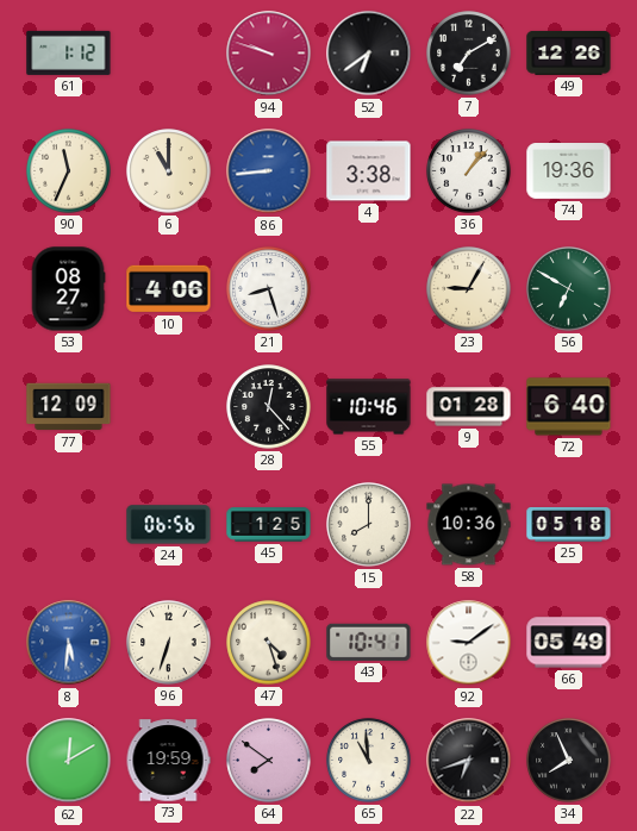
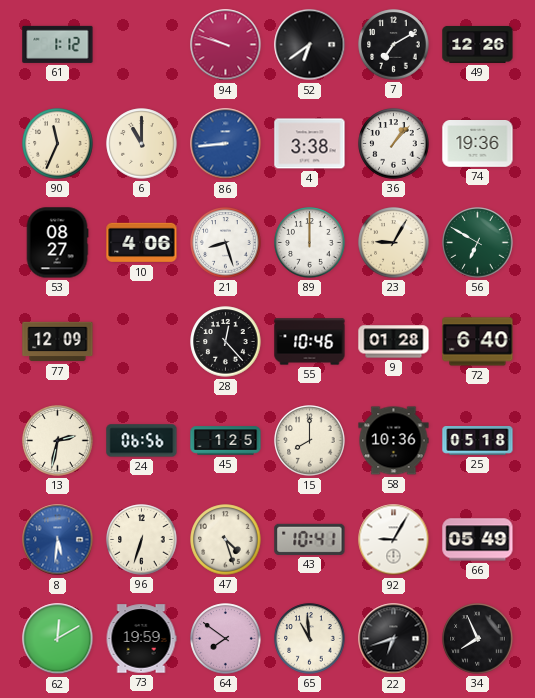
89: none -> 12:00
13: none -> 2:32
92: 9:09 -> 9:05
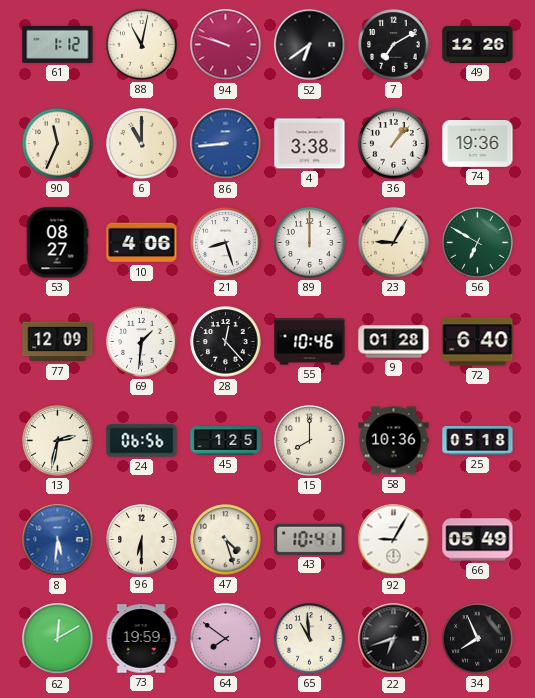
88: none -> 11:02
69: none -> 1:31
96: 6:33 -> 6:30
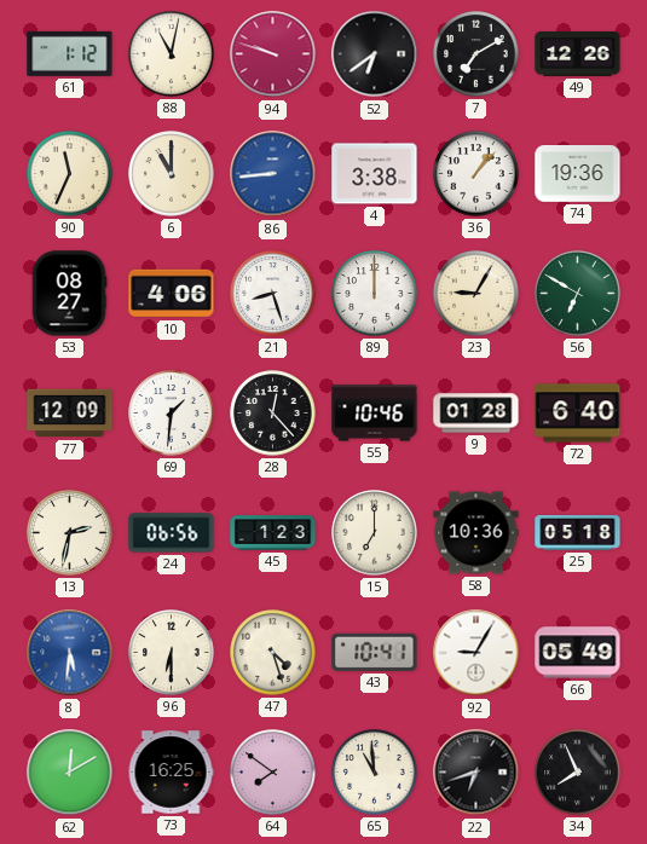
45: 1:25 -> 1:23
15: 8:00 -> 7:00
73: 19:59 -> 16:25
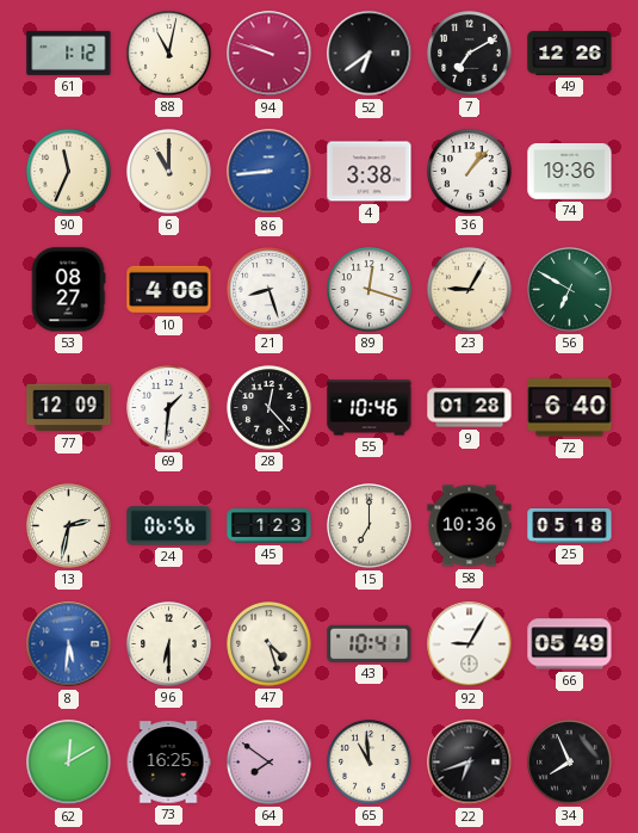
89: 12:00 -> 12:18
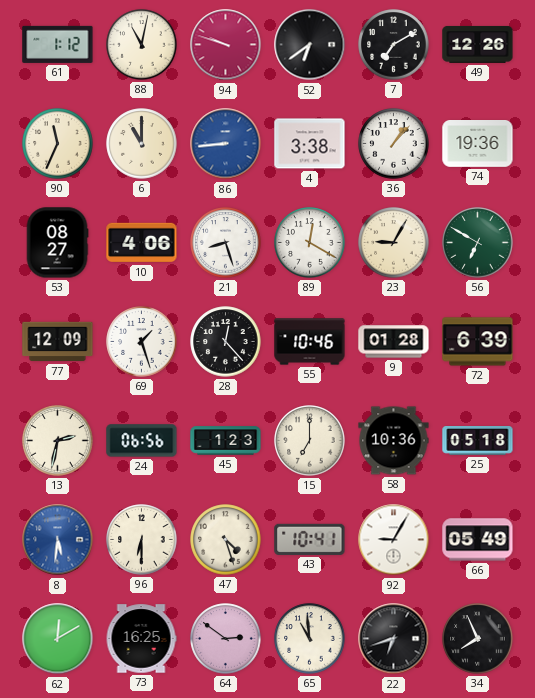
89: 12:18 -> 12:20
69: 1:31 -> 1:27
72: 6:40 -> 6:39
64: 7:51 -> 2:51
